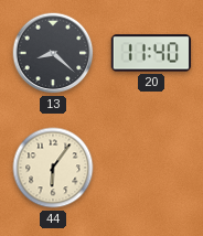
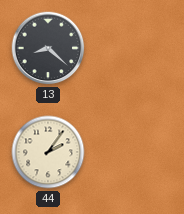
20: 11:40 -> none
44: 6:06 -> 2:06
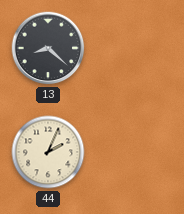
44: 2:06 -> 2:04
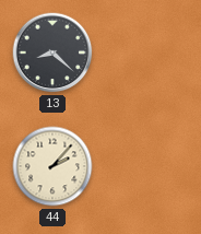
44: 2:04 -> 2:07
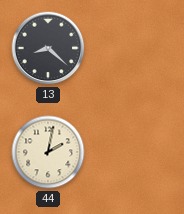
44: 2:07 -> 2:02
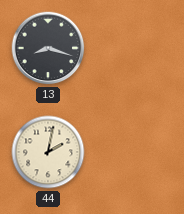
13: 8:22 -> 8:18
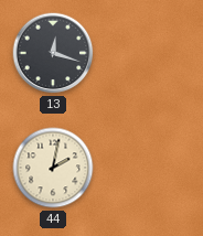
13: 8:18 -> 12:18
